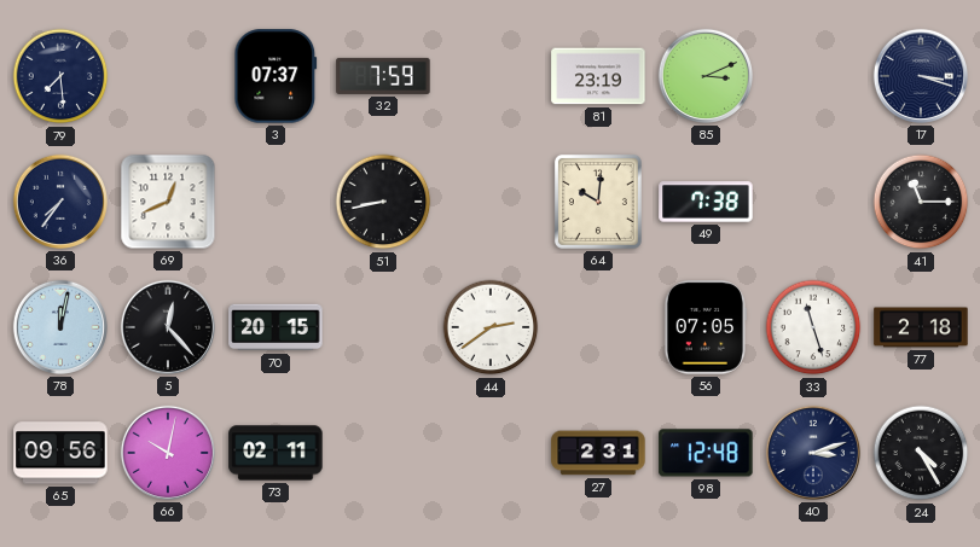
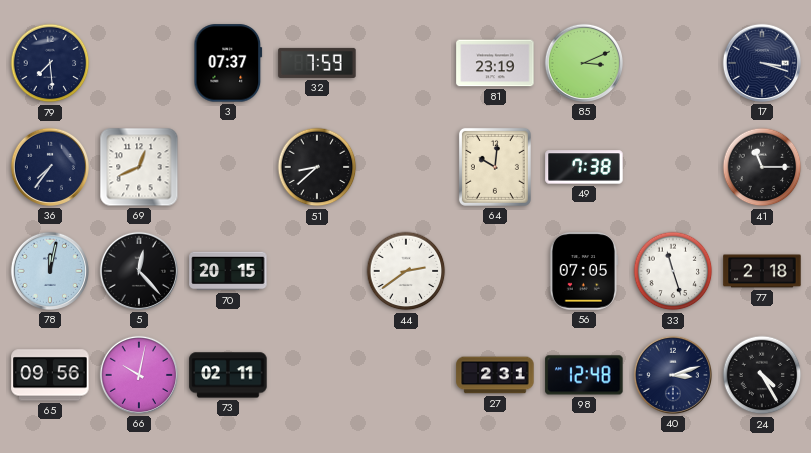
51: 8:43 -> 8:38
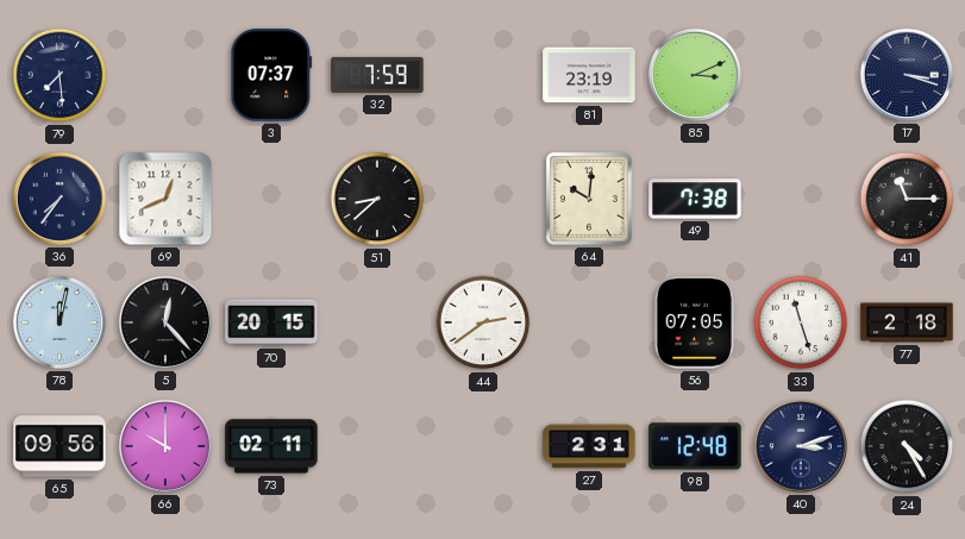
66: 10:02 -> 10:00
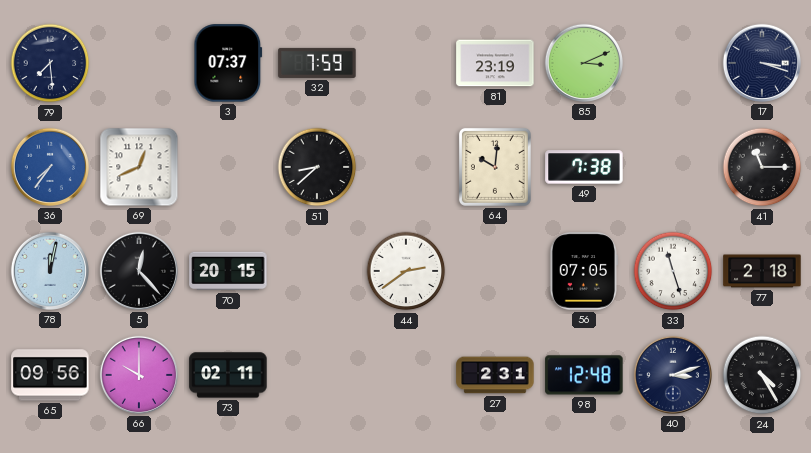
36 dial: navy -> blue
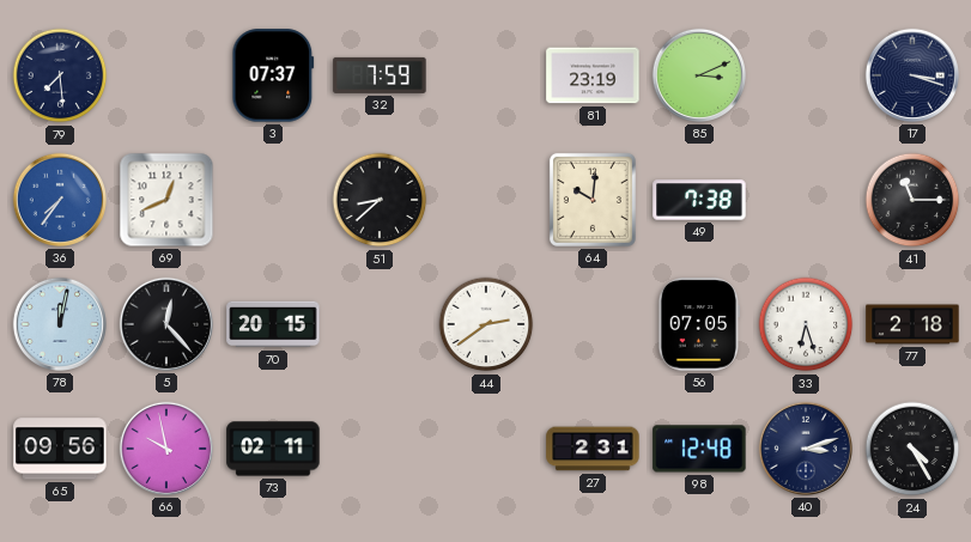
33: 11:27 -> 6:27
66: 10:00 -> 9:58
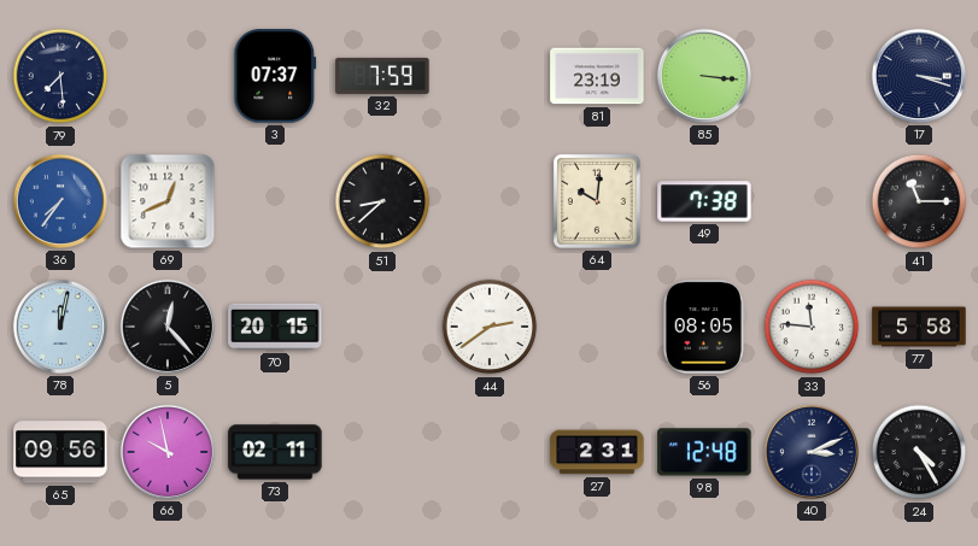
85: 3:11 -> 3:16
56: 07:05 -> 08:05
33: 6:27 -> 11:46
77: 2:18 -> 5:58
40: 3:12 -> 3:11
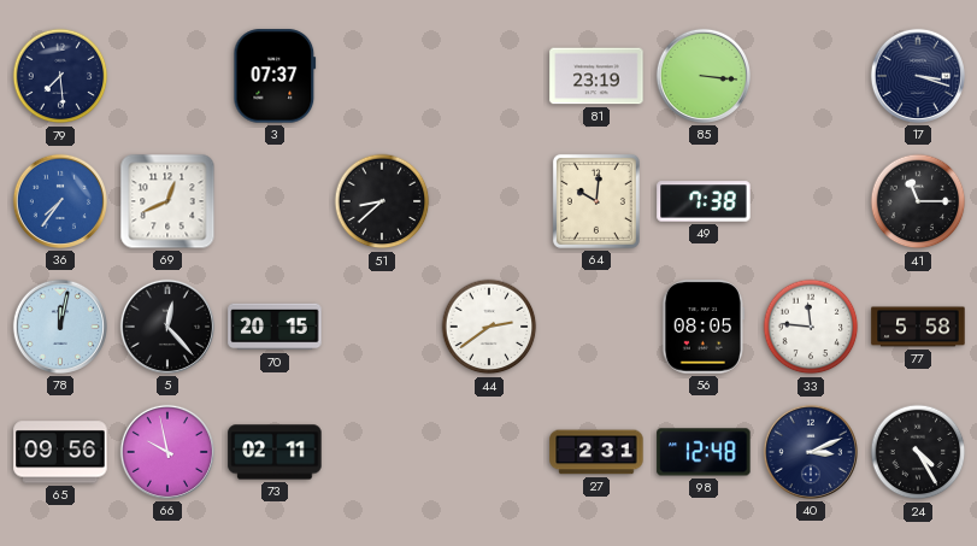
32: 7:59 -> none
